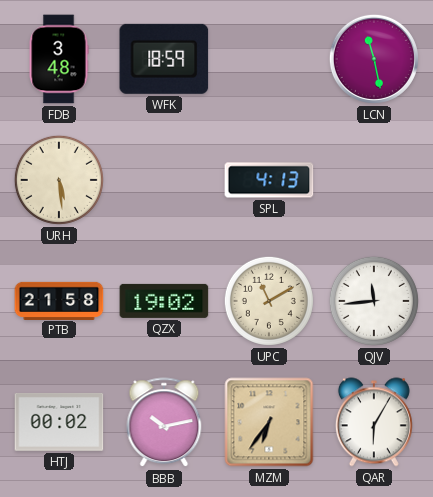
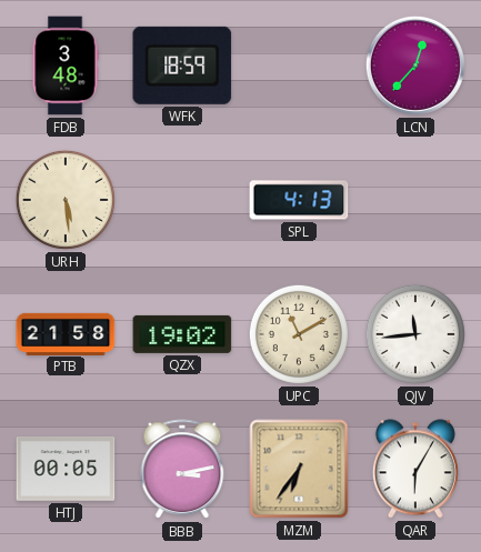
LCN: 11:28 -> 12:37
HTJ: 00:02 -> 00:05
BBB: 10:13 -> 3:13
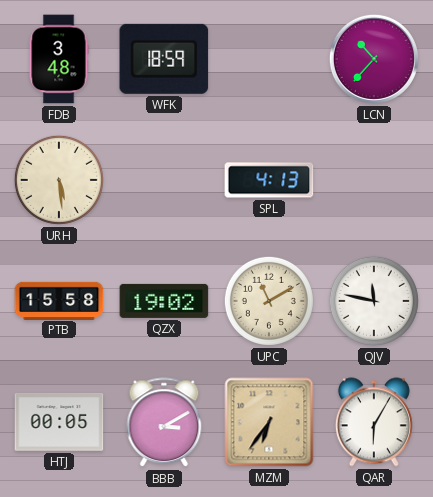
LCN: 12:37 -> 10:37
PTB: 21:58 -> 15:58
QJV: 11:44 -> 11:47
BBB: 3:13 -> 3:10
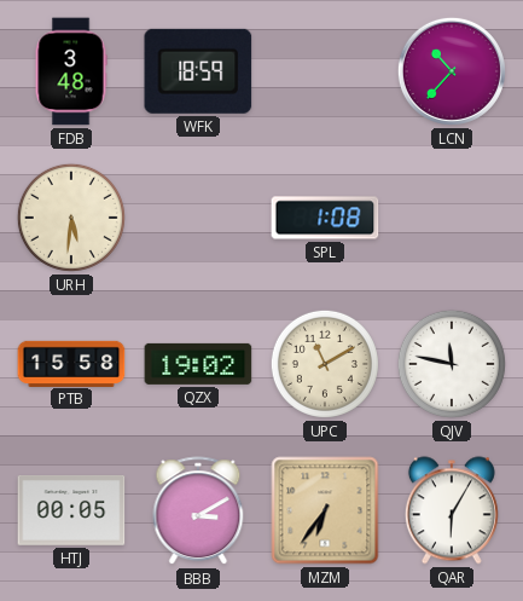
URH: 5:29 -> 5:31
SPL: 4:13 -> 1:08
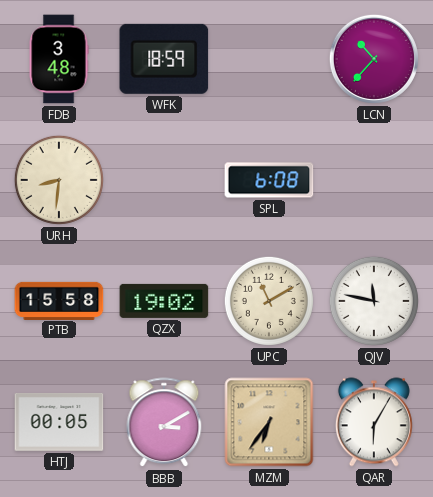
URH: 5:31 -> 8:31
SPL: 1:08 -> 6:08
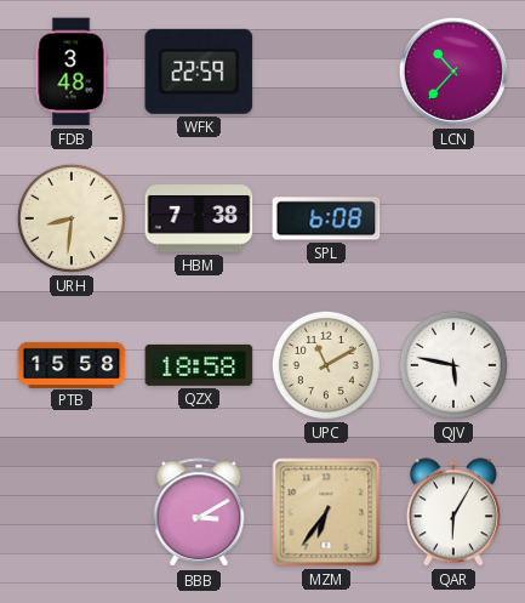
WFK: 18:59 -> 22:59
HBM: none -> 7:38
QZX: 19:02 -> 18:58
QJV: 11:47 -> 5:47
HTJ: 00:05 -> none
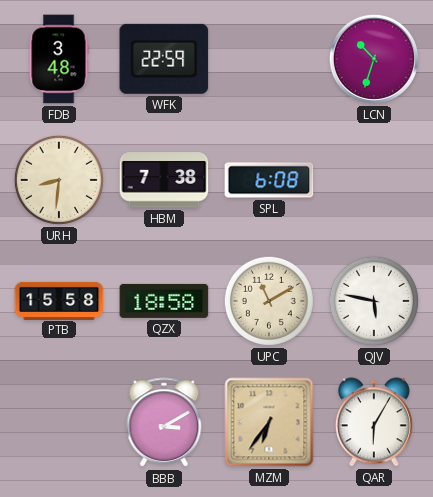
LCN: 10:37 -> 10:33
